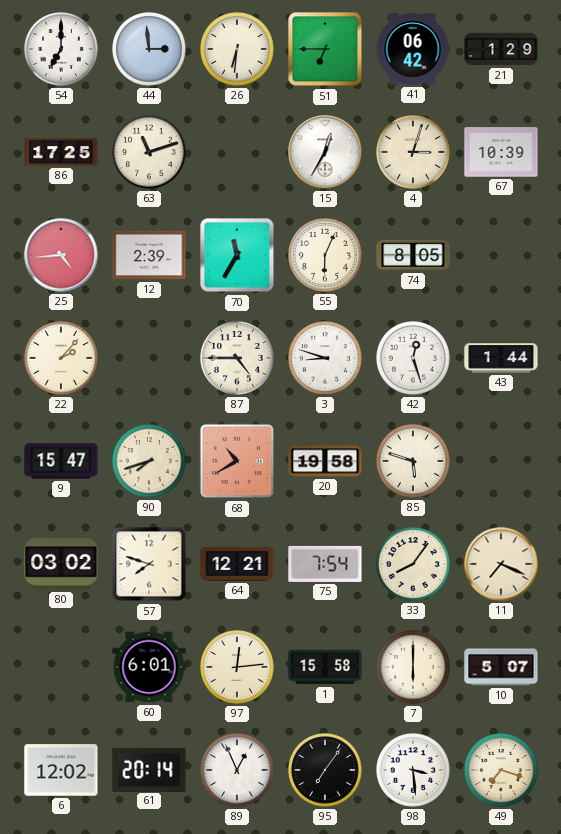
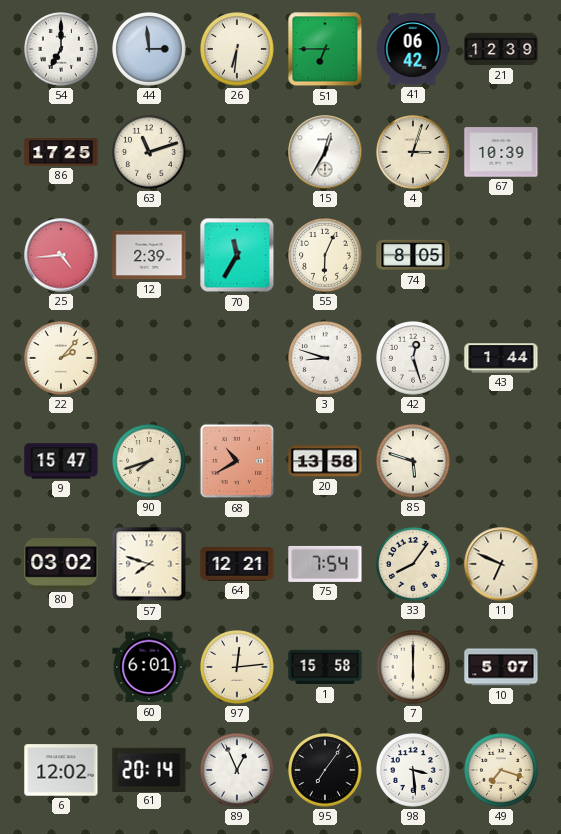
21: 1:29 -> 12:39
87: 4:45 -> none
20: 19:58 -> 13:58
11: 7:19 -> 6:49
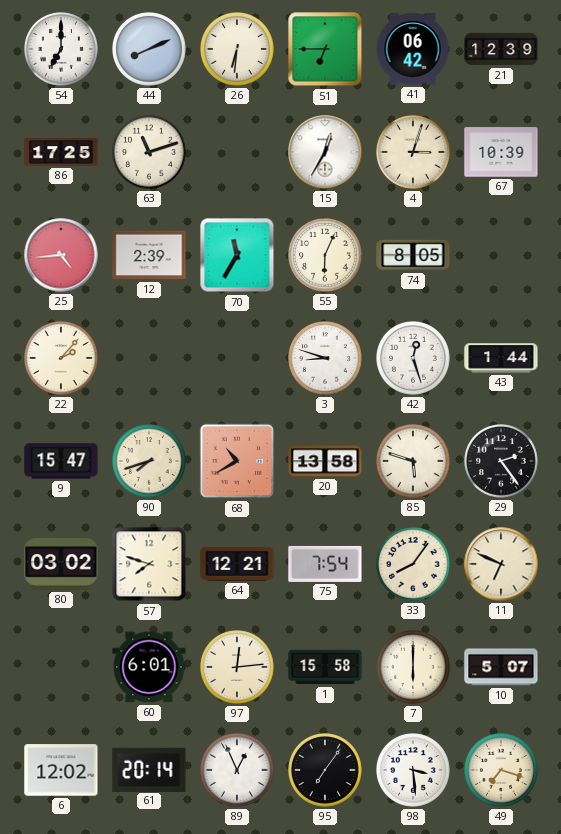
44: 2:59 -> 8:11
29: none -> 2:24
